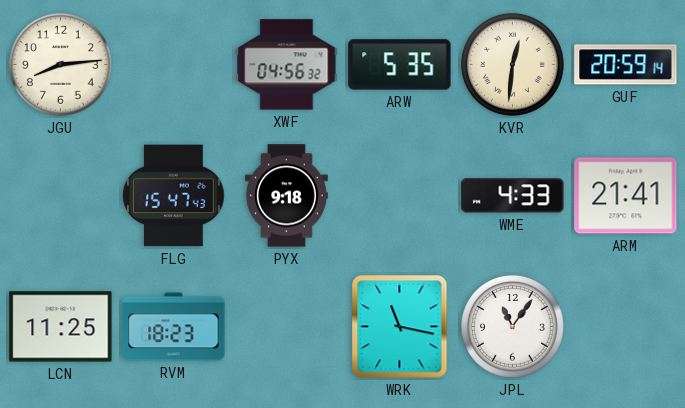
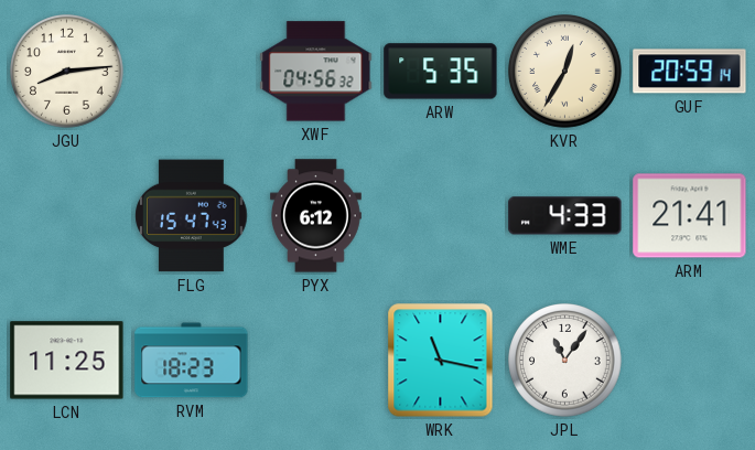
KVR: 12:31 -> 12:35
PYX: 9:18 -> 6:12
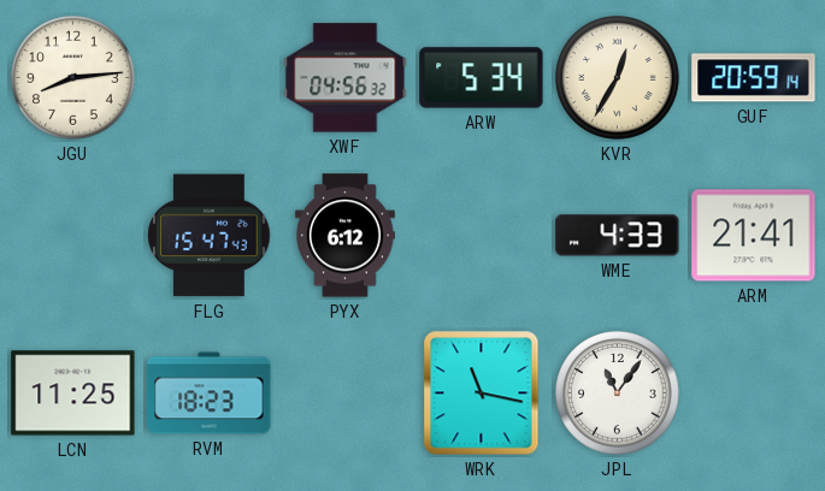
ARW: 5:35 -> 5:34
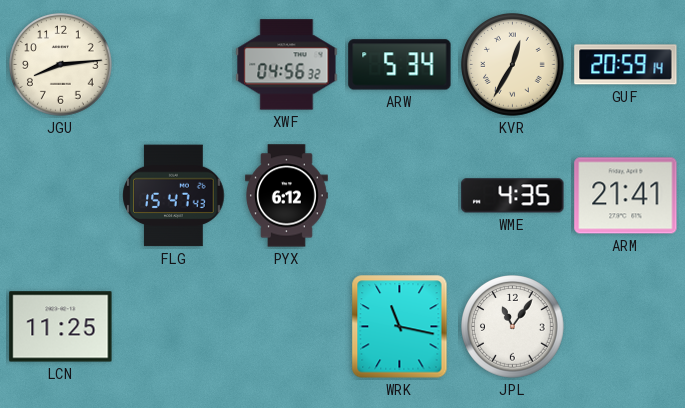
WME: 4:33 -> 4:35
RVM: 18:23 -> none
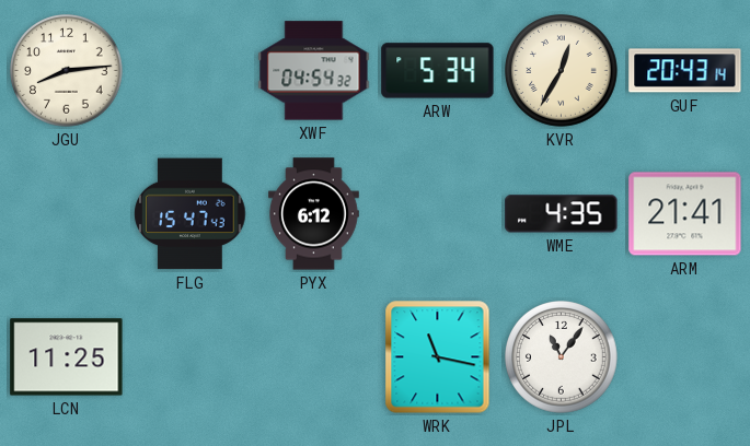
XWF: 04:56 -> 04:54
GUF: 20:59 -> 20:43
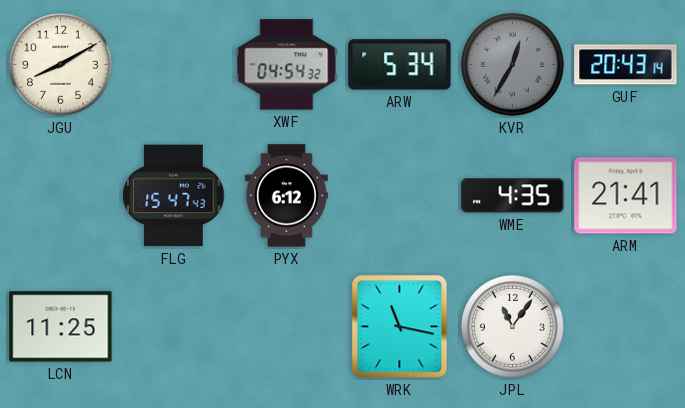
JGU: 8:14 -> 8:10
KVR dial: cream -> grey
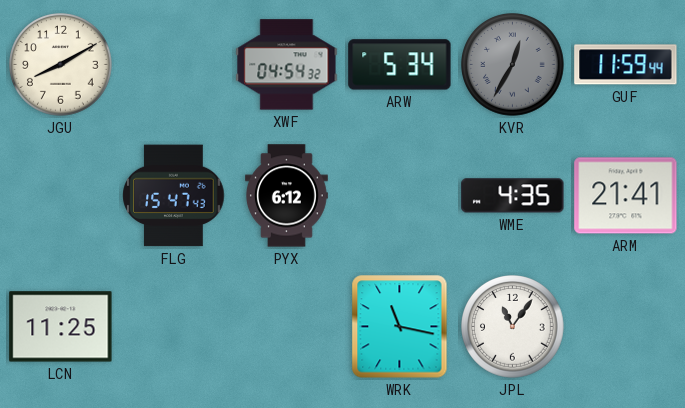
GUF: 20:43 -> 11:59
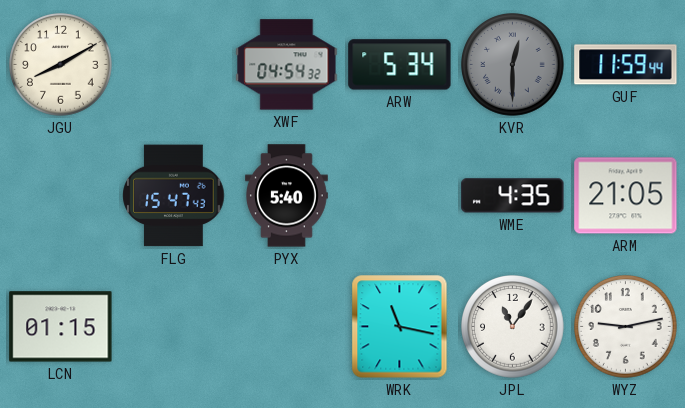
KVR: 12:35 -> 12:30
PYX: 6:12 -> 5:40
ARM: 21:41 -> 21:05
LCN: 11:25 -> 01:15
WYZ: none -> 9:13
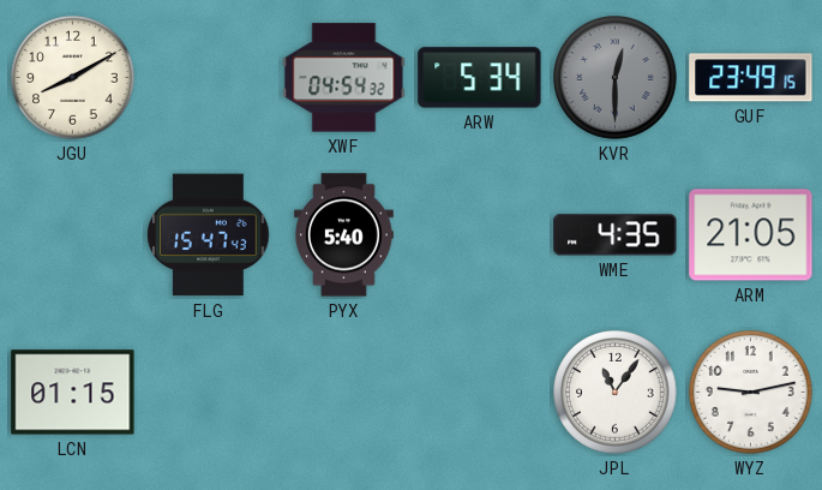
GUF: 11:59 -> 23:49
WRK: 11:17 -> none
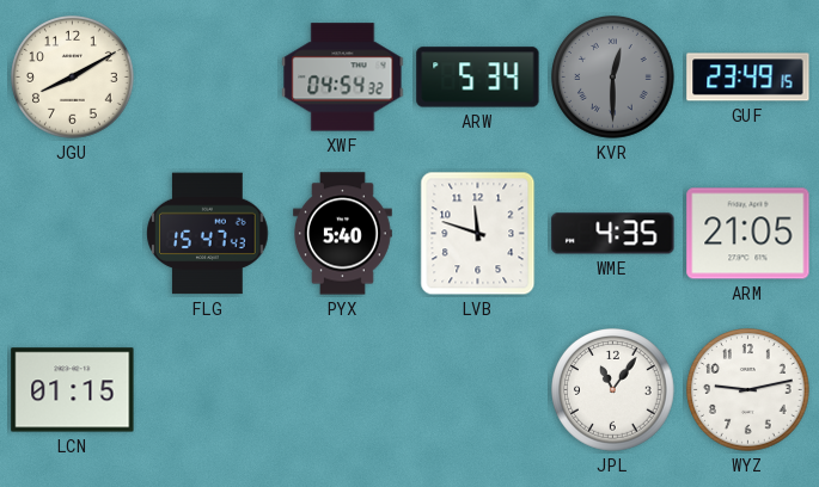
LVB: none -> 11:48
